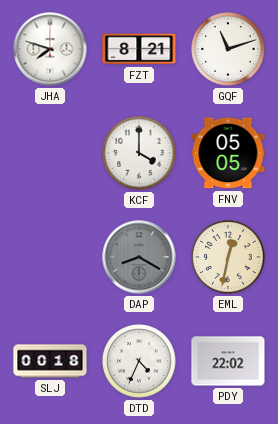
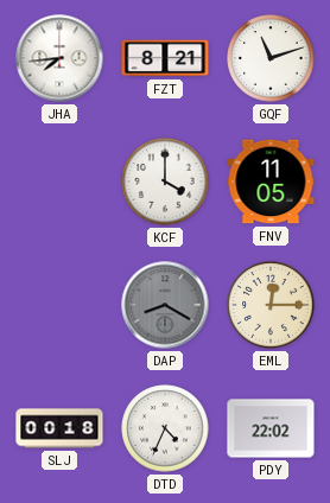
JHA: 7:48 -> 7:44
FNV: 05:05 -> 11:05
EML: 12:32 -> 12:15
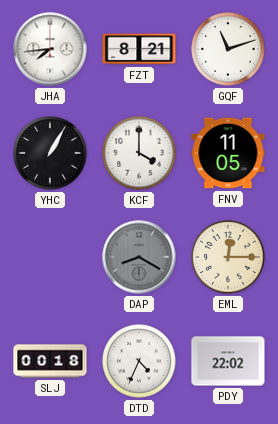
YHC: none -> 1:05
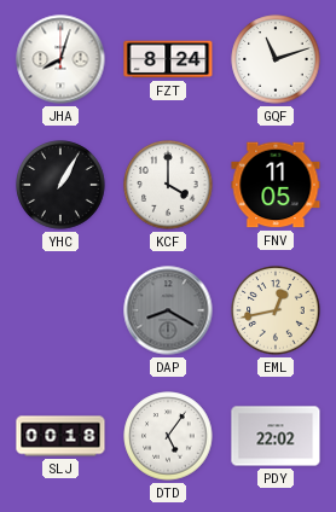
JHA: 7:44 -> 8:03
FZT: 8:21 -> 8:24
EML: 12:15 -> 12:43
DTD: 4:34 -> 5:06
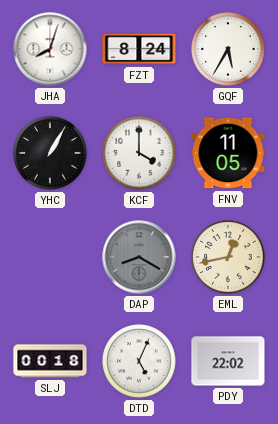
GQF: 11:12 -> 5:35
DTD: 5:06 -> 5:04
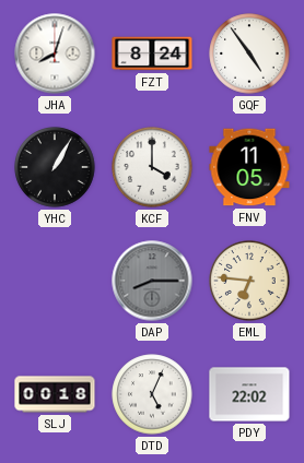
GQF: 5:35 -> 4:54
DAP: 8:20 -> 8:15
EML: 12:43 -> 6:46
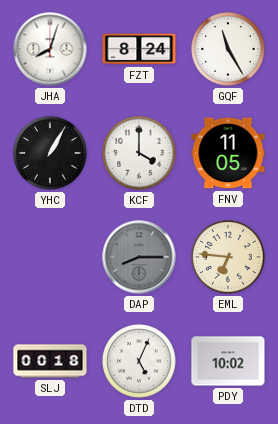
GQF: 4:54 -> 11:25
PDY: 22:02 -> 10:02
